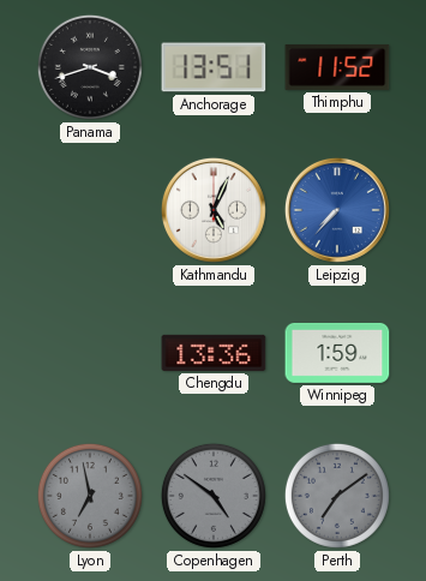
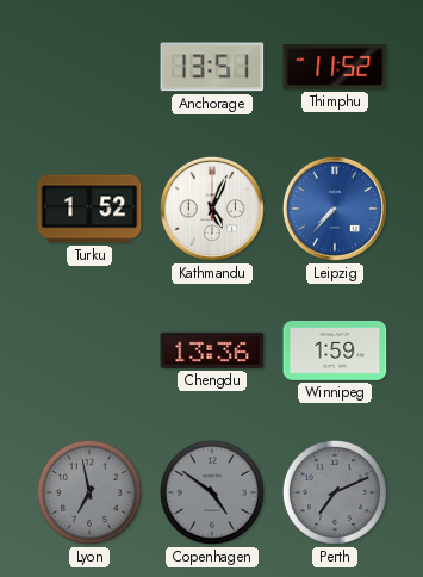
Panama: 3:42 -> none
Turku: none -> 1:52
Perth: 7:09 -> 7:11
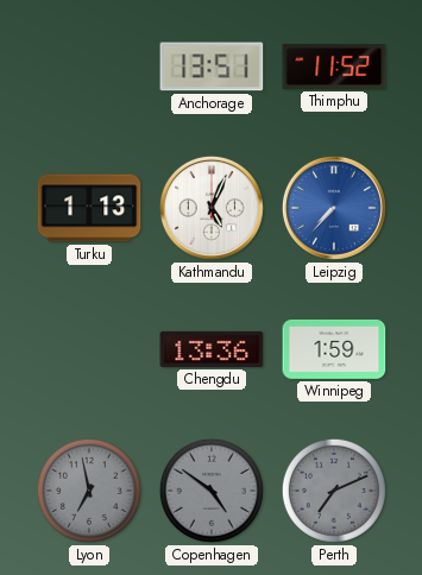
Turku: 1:52 -> 1:13
